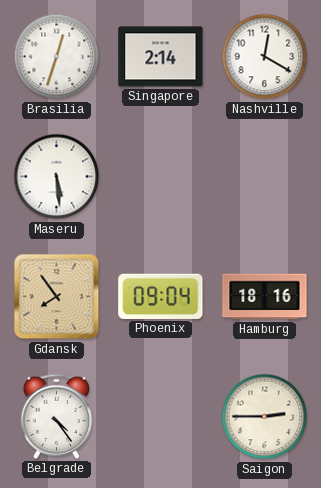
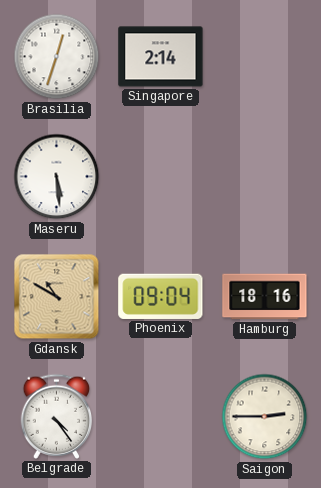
Nashville: 12:20 -> none
Gdansk: 7:54 -> 10:50
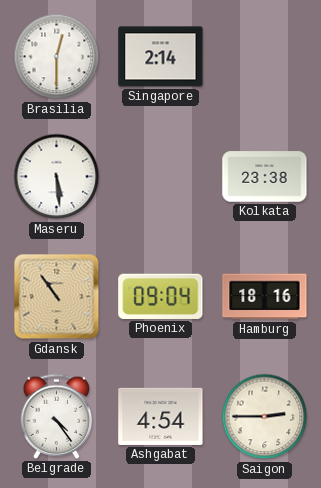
Brasilia: 12:33 -> 12:30
Kolkata: none -> 23:38
Gdansk: 10:50 -> 10:54
Ashgabat: none -> 4:54
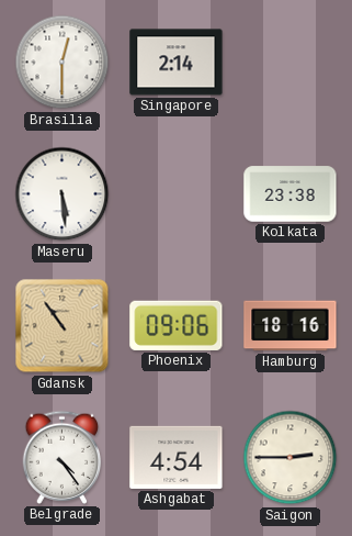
Phoenix: 09:04 -> 09:06
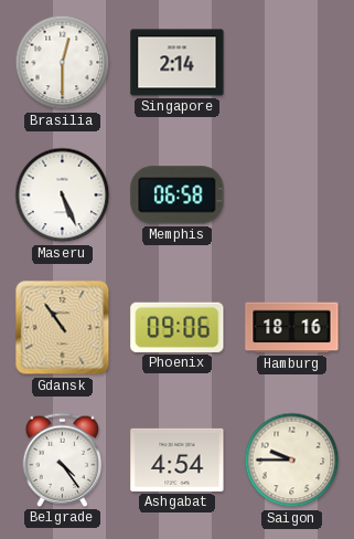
Maseru: 5:29 -> 5:26
Memphis: none -> 06:58
Kolkata: 23:38 -> none
Saigon: 2:45 -> 9:45
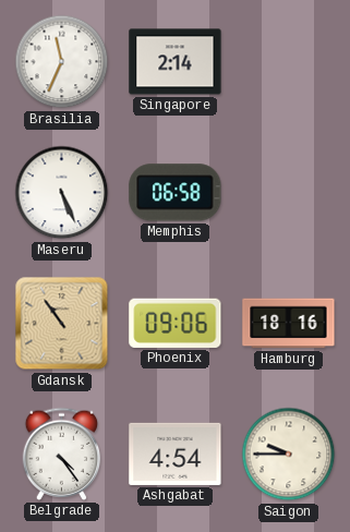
Brasilia: 12:30 -> 11:34
